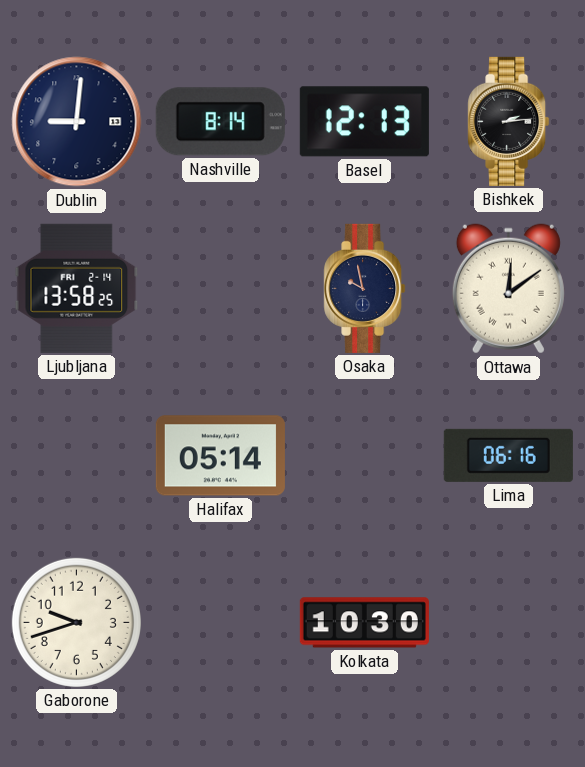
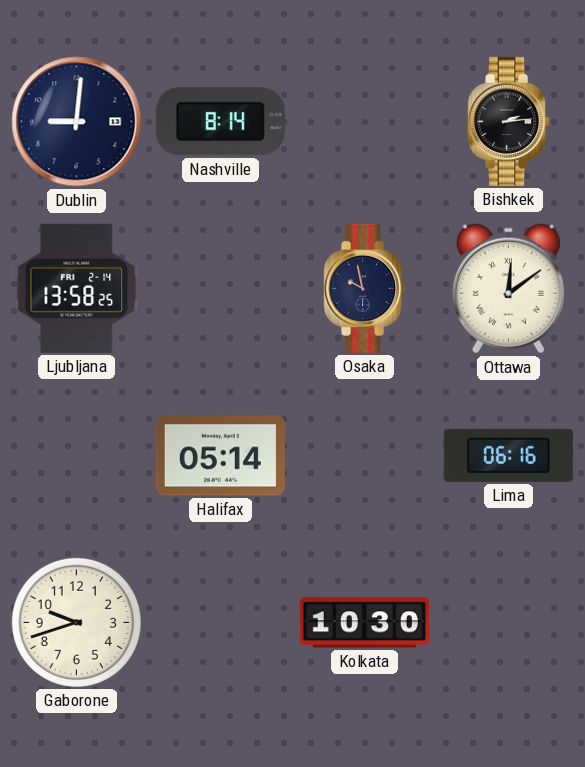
Basel: 12:13 -> none
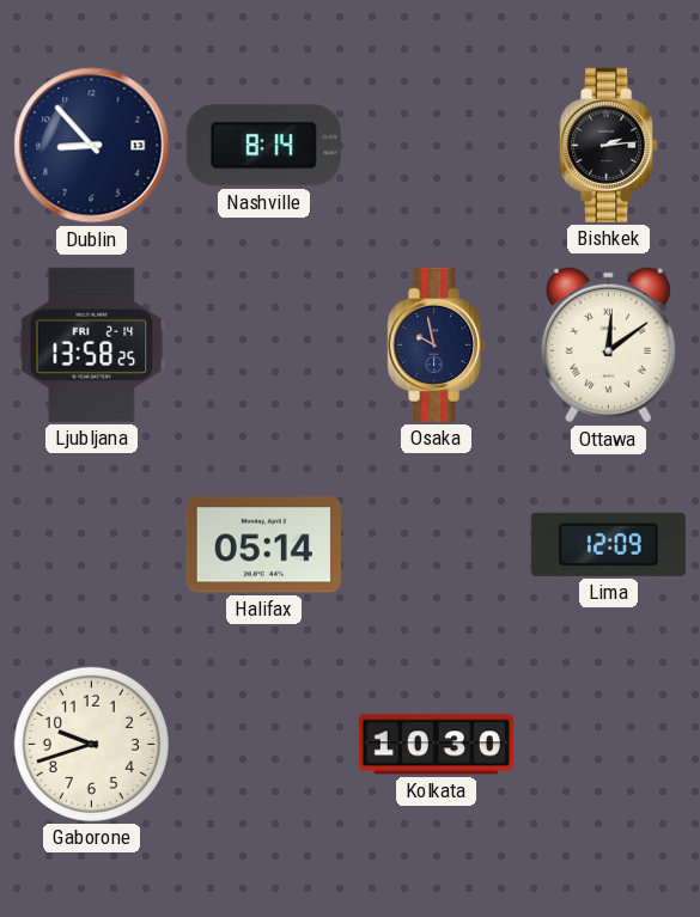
Dublin: 9:01 -> 8:53
Lima: 06:16 -> 12:09
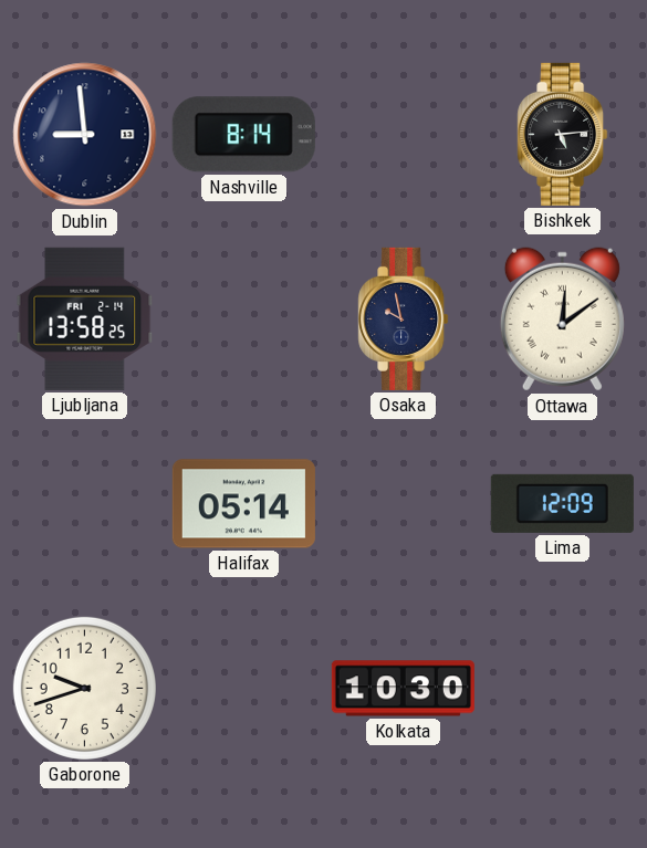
Dublin: 8:53 -> 8:59
Bishkek: 2:14 -> 5:14
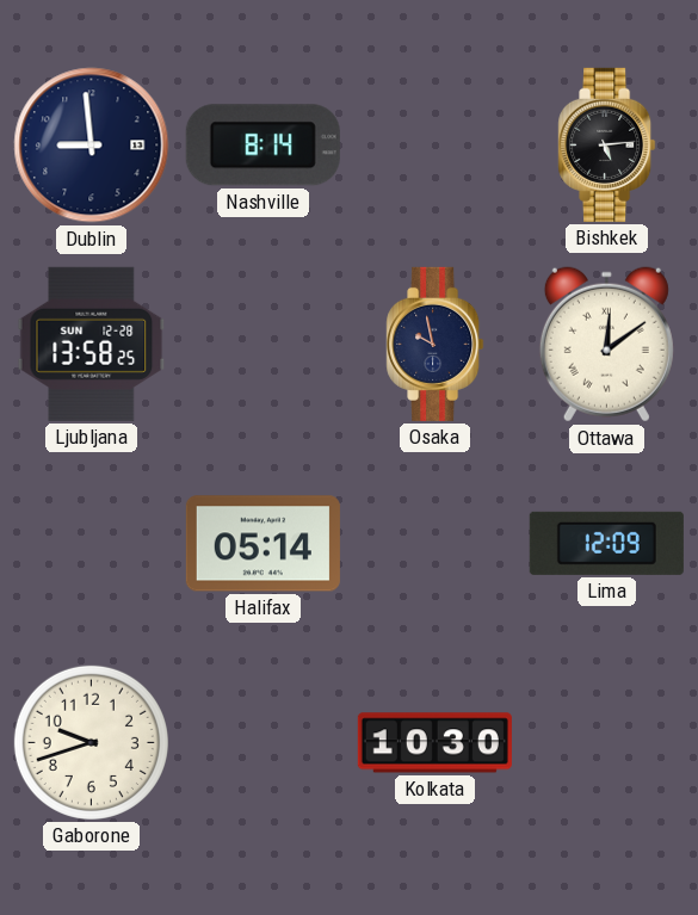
Ljubljana date: FRI 2-14 -> SUN 12-28
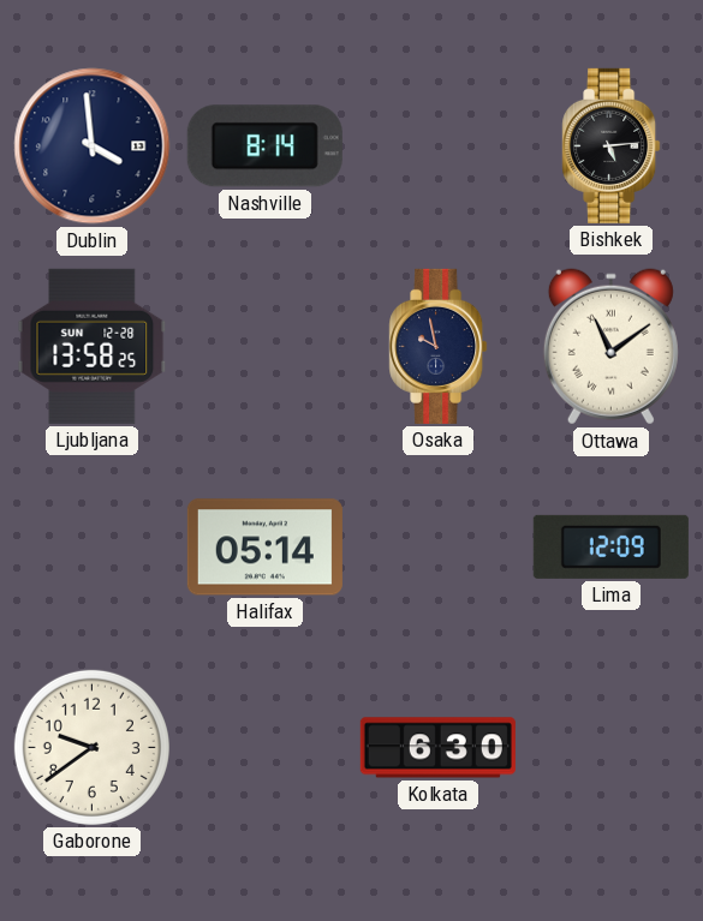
Dublin: 8:59 -> 3:59
Ottawa: 12:09 -> 11:09
Gaborone: 9:42 -> 9:39
Kolkata: 10:30 -> 6:30
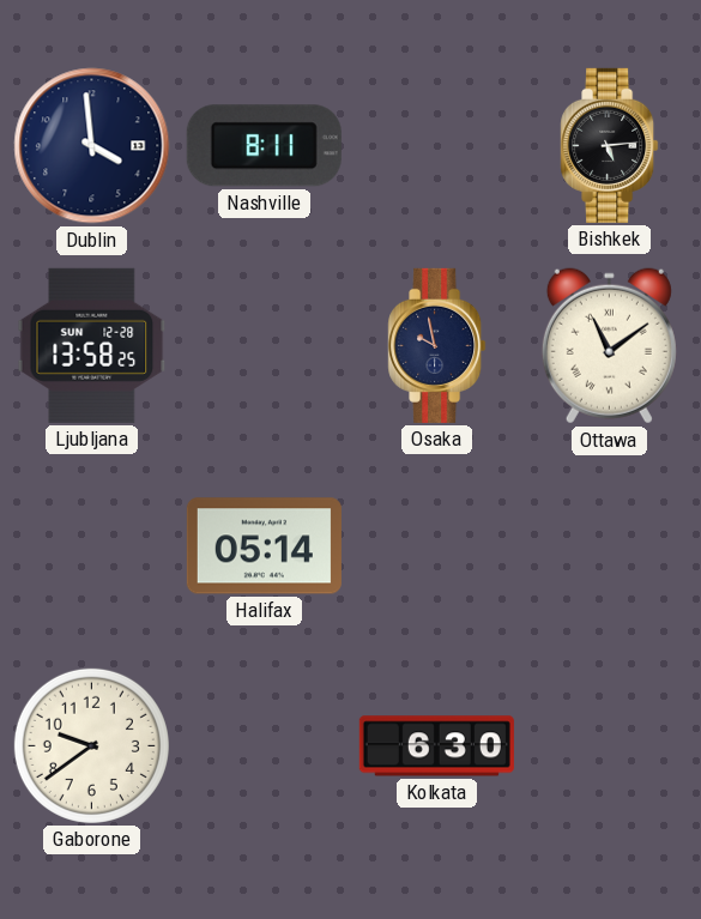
Nashville: 8:14 -> 8:11
Lima: 12:09 -> none
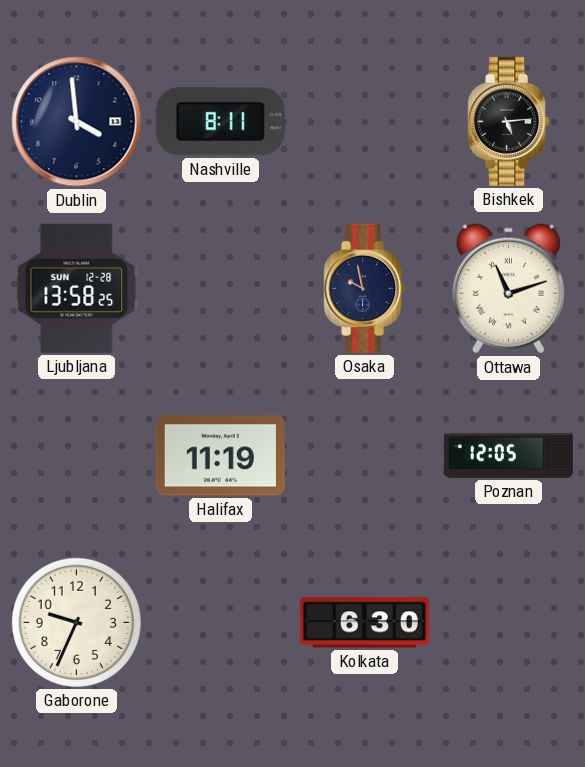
Ottawa: 11:09 -> 11:12
Halifax: 05:14 -> 11:19
Poznan: none -> 12:05
Gaborone: 9:39 -> 9:34
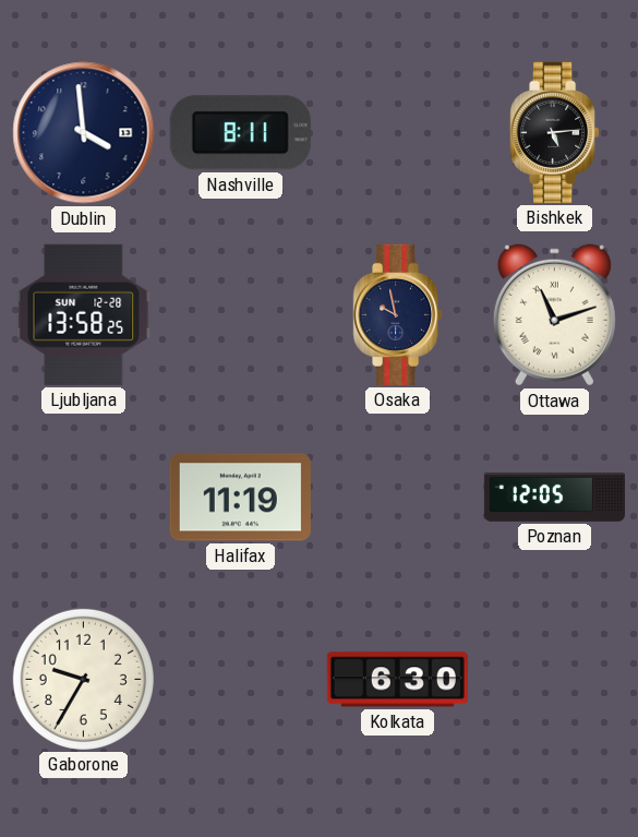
Gaborone: 9:34 -> 9:35
